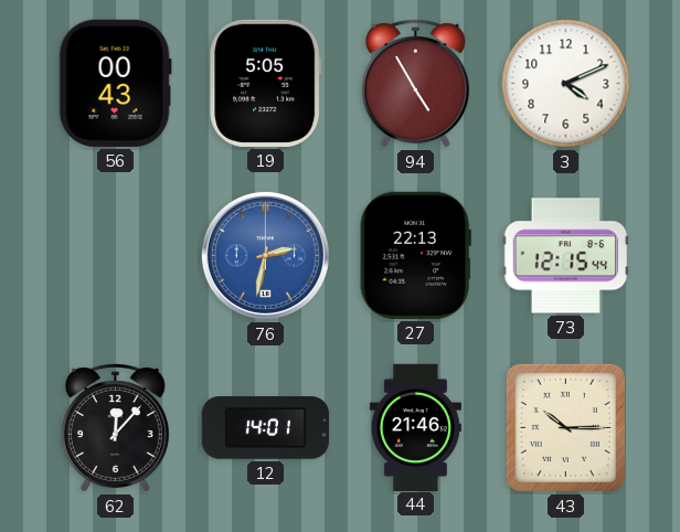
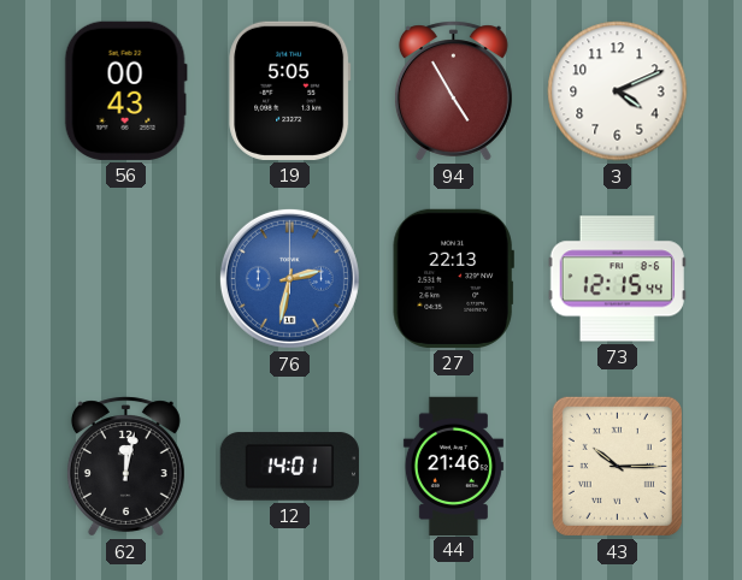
62: 12:07 -> 12:02
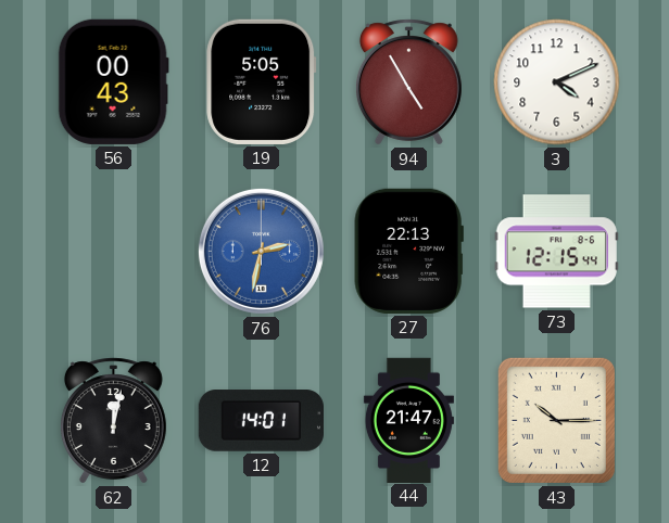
44: 21:46 -> 21:47
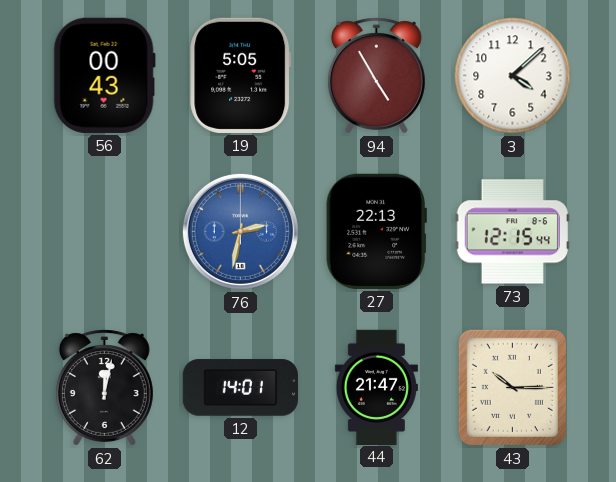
3: 4:11 -> 4:08
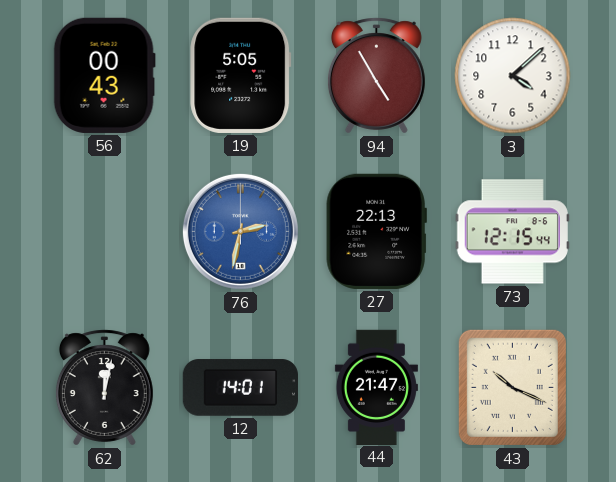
43: 10:15 -> 10:19
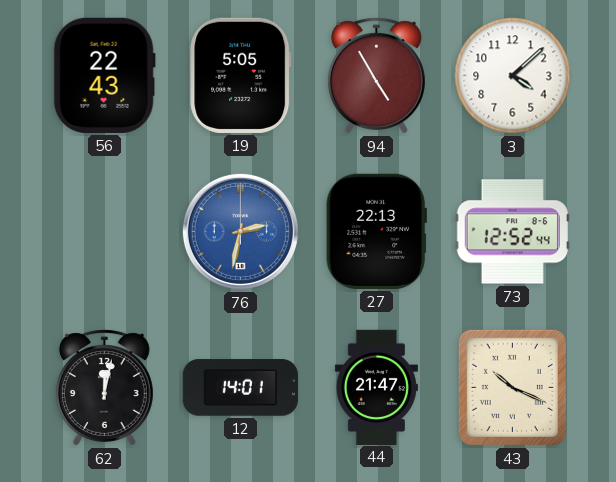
56: 00:43 -> 22:43
73: 12:15 -> 12:52
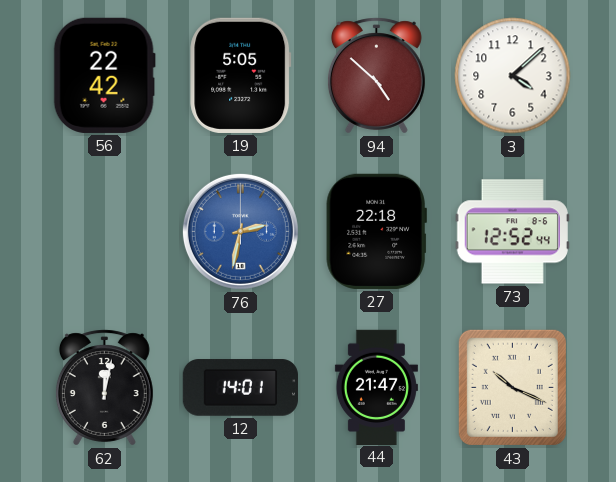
56: 22:43 -> 22:42
94: 4:55 -> 4:52
27: 22:13 -> 22:18
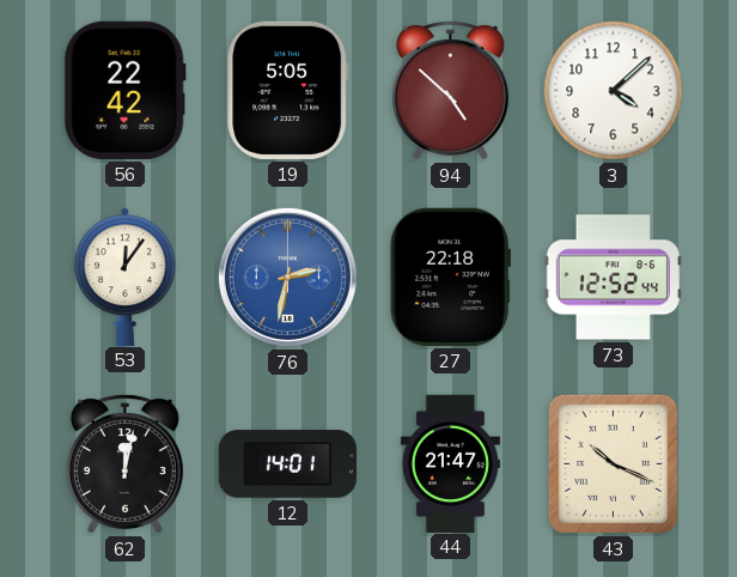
53: none -> 12:06
